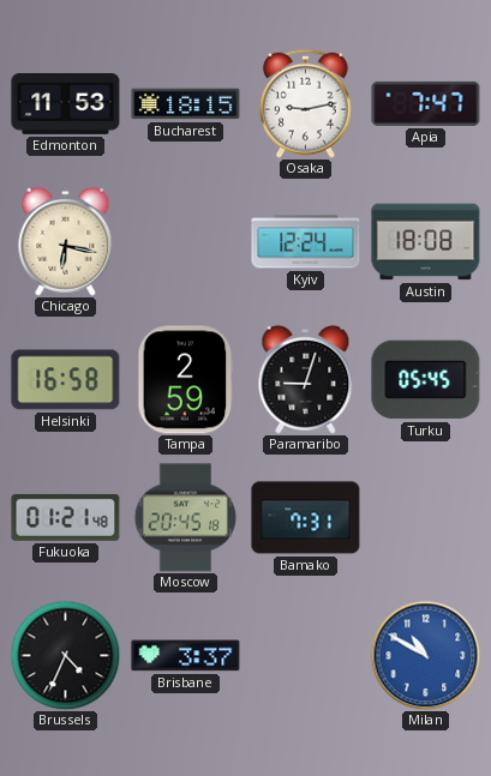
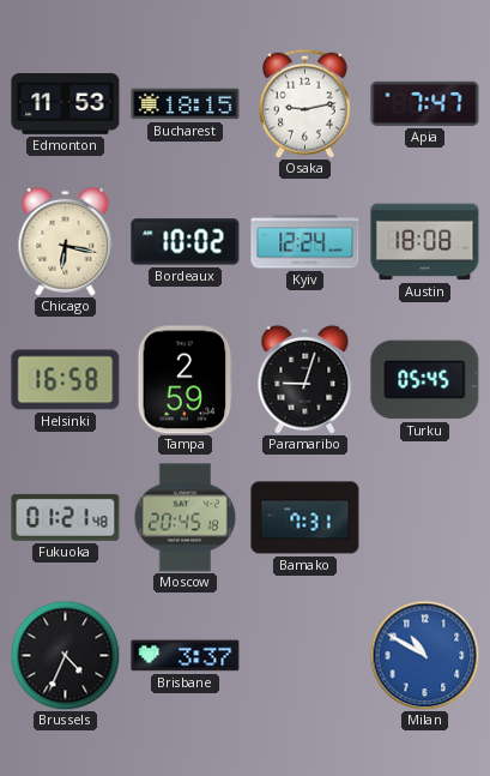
Bordeaux: none -> 10:02
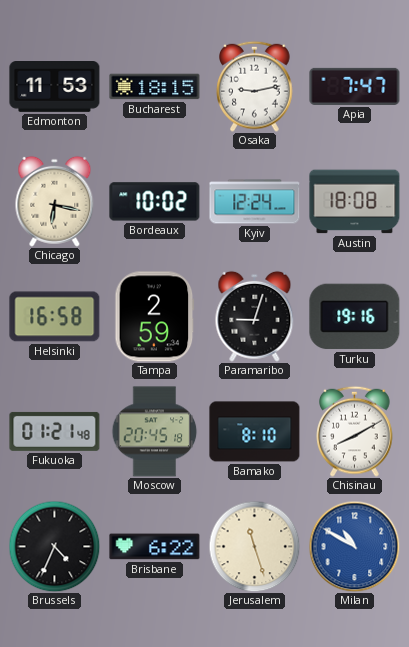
Turku: 05:45 -> 19:16
Bamako: 7:31 -> 8:10
Chisinau: none -> 8:10
Brisbane: 3:37 -> 6:22
Jerusalem: none -> 11:27
